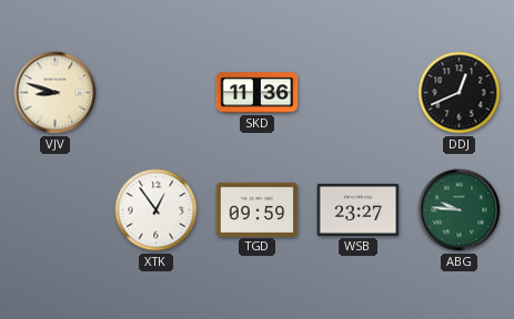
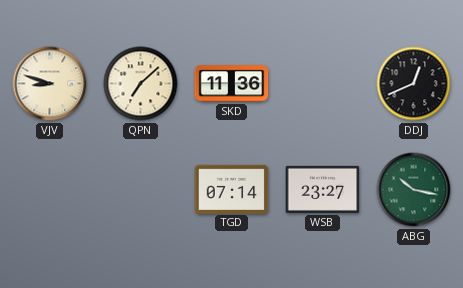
QPN: none -> 7:08
XTK: 12:54 -> none
TGD: 09:59 -> 07:14
ABG: 9:46 -> 10:17
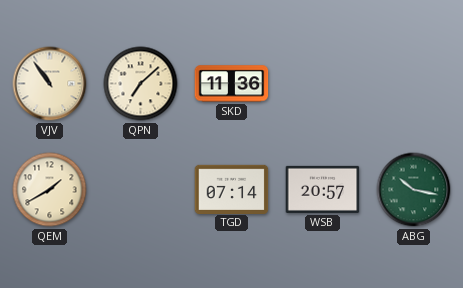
VJV: 8:48 -> 10:54
DDJ: 12:41 -> none
QEM: none -> 1:40
WSB: 23:27 -> 20:57
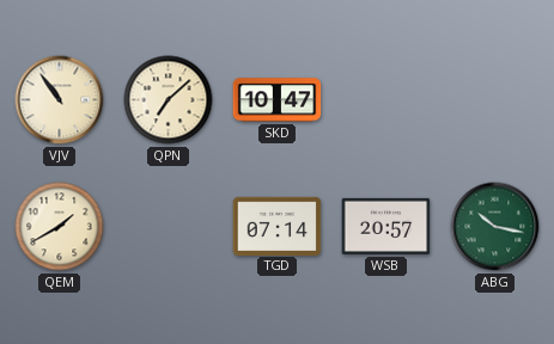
SKD: 11:36 -> 10:47
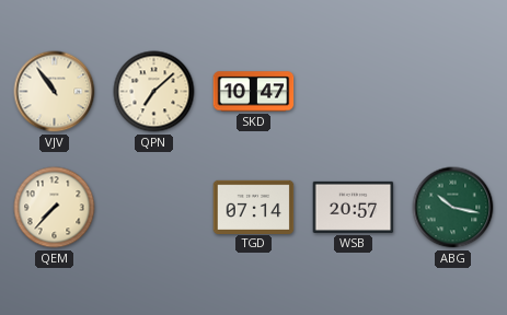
QEM: 1:40 -> 7:37
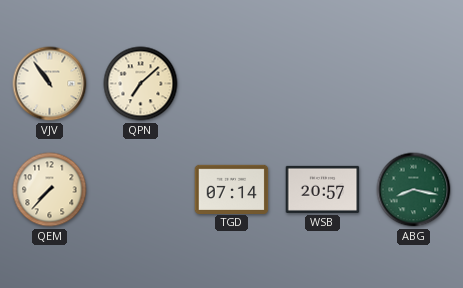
SKD: 10:47 -> none
ABG: 10:17 -> 8:17
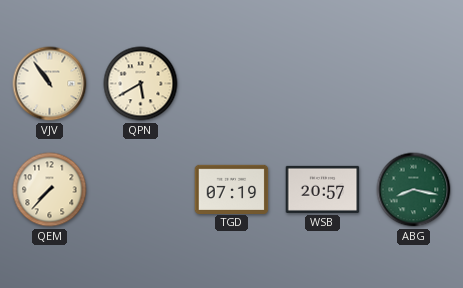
QPN: 7:08 -> 5:40
TGD: 07:14 -> 07:19
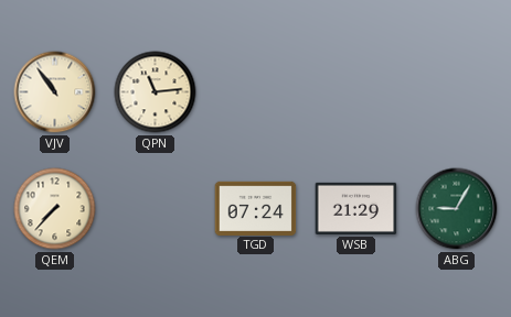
QPN: 5:40 -> 11:14
TGD: 07:19 -> 07:24
WSB: 20:57 -> 21:29
ABG: 8:17 -> 9:05
